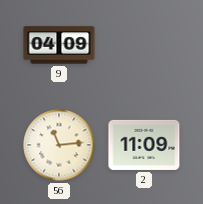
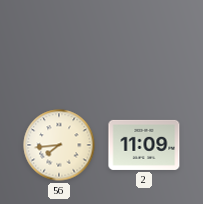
9: 04:09 -> none
56: 11:14 -> 7:44
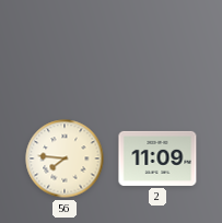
56: 7:44 -> 7:46
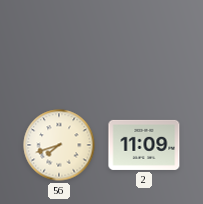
56: 7:46 -> 7:42
